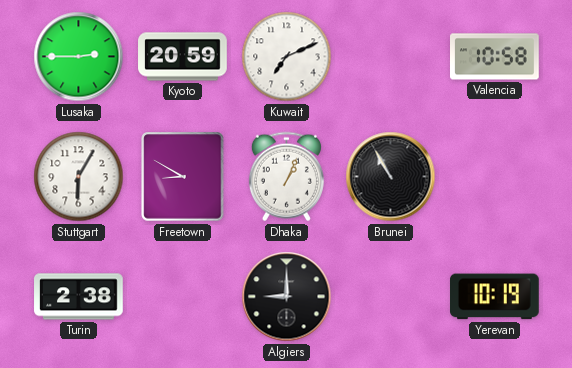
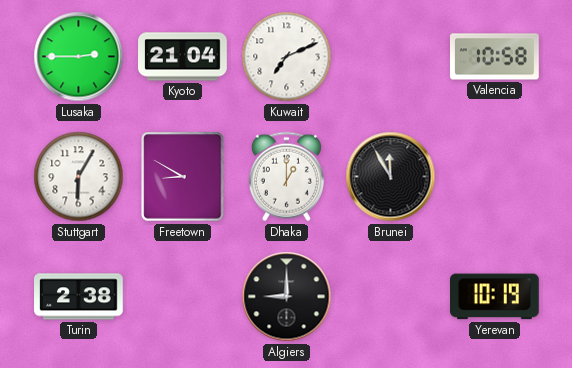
Kyoto: 20:59 -> 21:04
Dhaka: 1:04 -> 1:00
Brunei: 10:55 -> 11:55
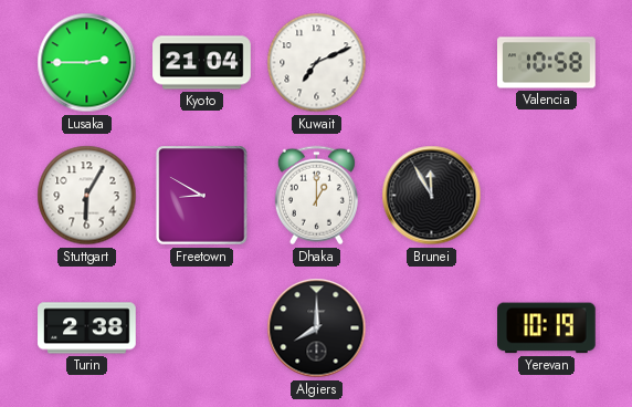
Algiers: 9:00 -> 8:00
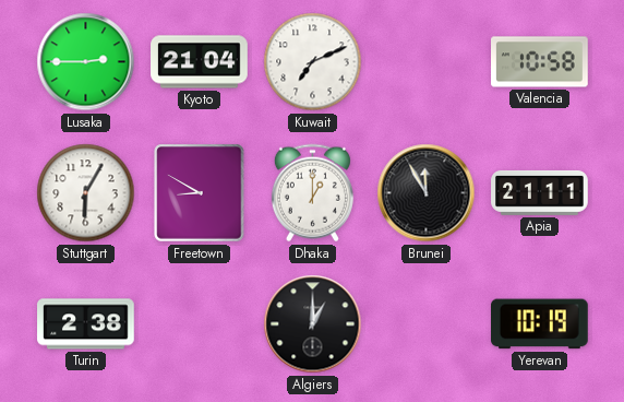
Apia: none -> 21:11
Algiers: 8:00 -> 1:00
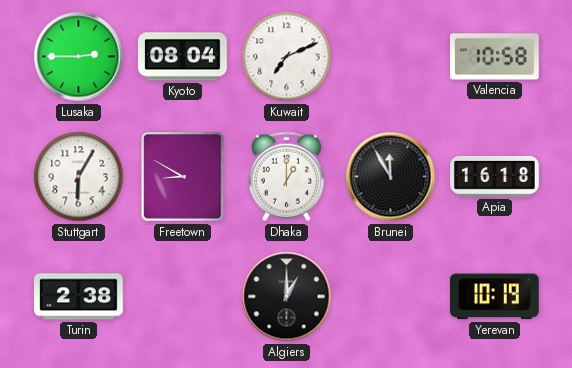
Kyoto: 21:04 -> 08:04
Apia: 21:11 -> 16:18
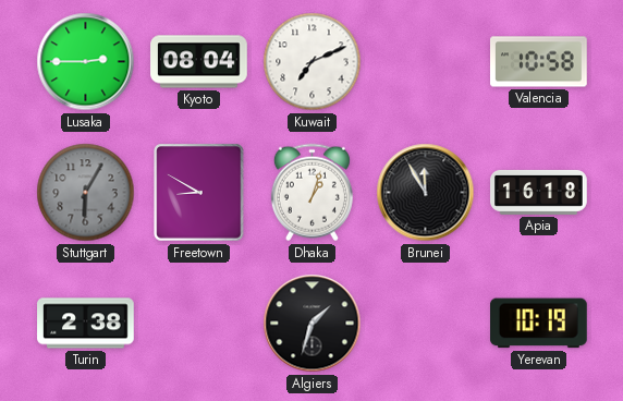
Stuttgart dial: white -> grey
Dhaka: 1:00 -> 1:03
Algiers: 1:00 -> 1:33
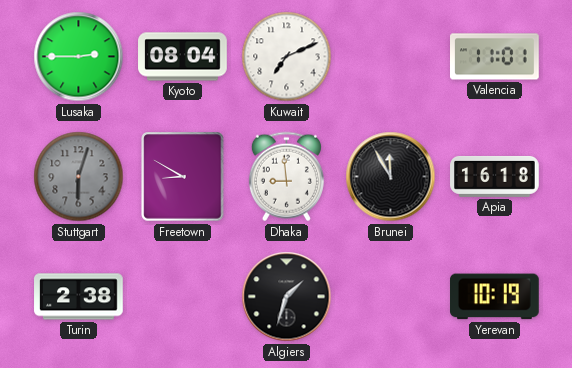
Valencia: 10:58 -> 11:01
Stuttgart: 6:05 -> 6:03
Dhaka: 1:03 -> 8:59
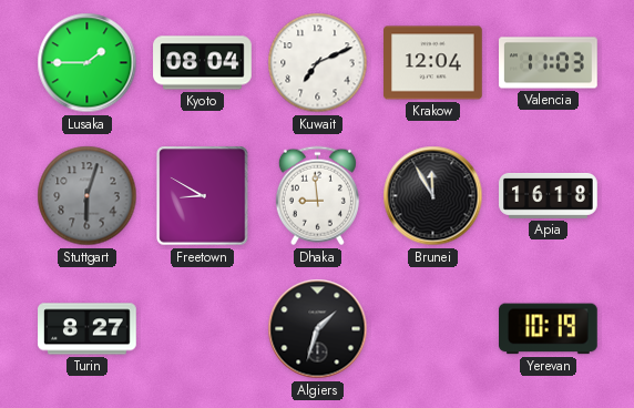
Lusaka: 2:45 -> 1:45
Krakow: none -> 12:04
Valencia: 11:01 -> 11:03
Turin: 2:38 -> 8:27
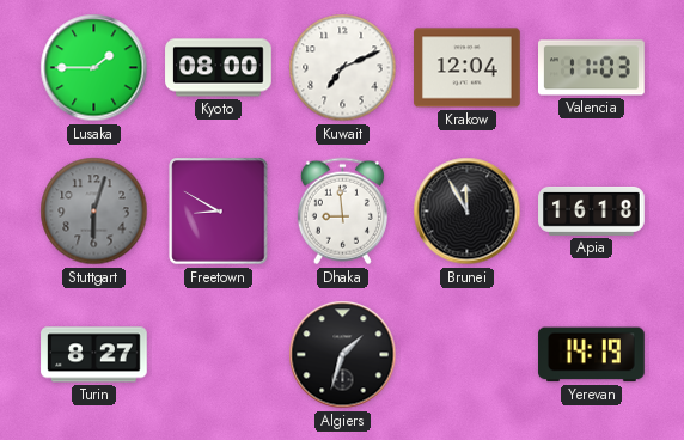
Kyoto: 08:04 -> 08:00
Yerevan: 10:19 -> 14:19
